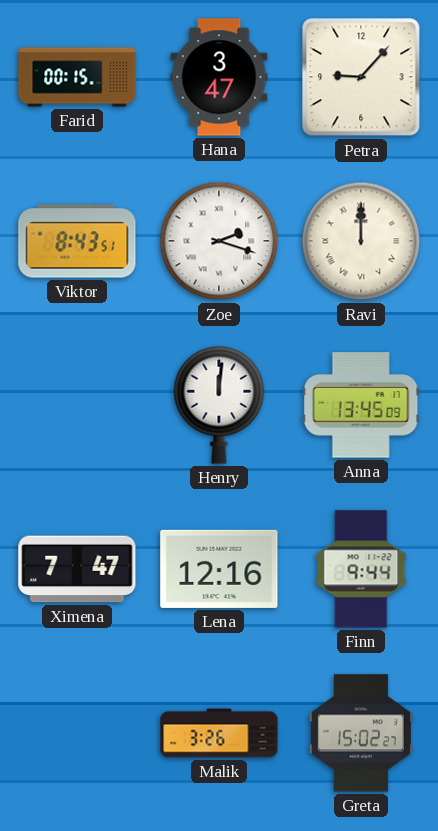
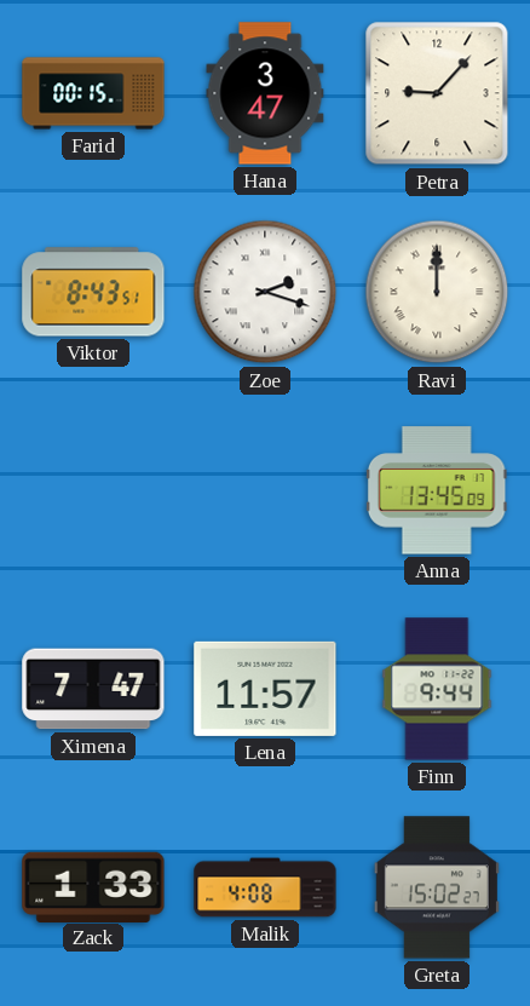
Henry: 12:01 -> none
Lena: 12:16 -> 11:57
Zack: none -> 1:33
Malik: 3:26 -> 4:08
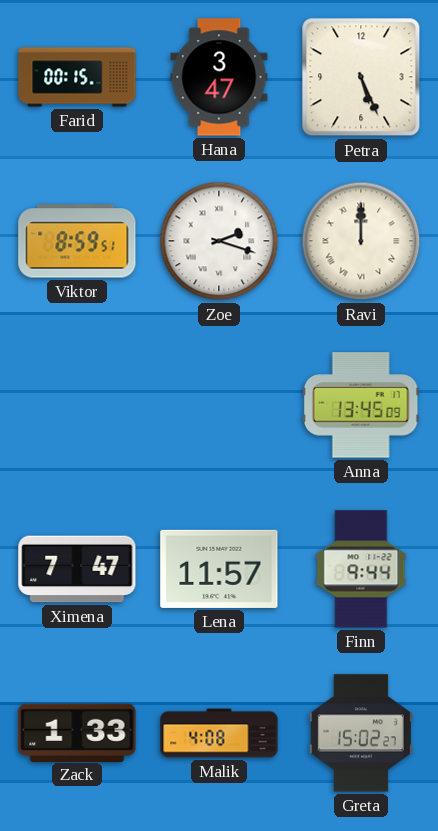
Petra: 9:07 -> 5:26
Viktor: 8:43 -> 8:59
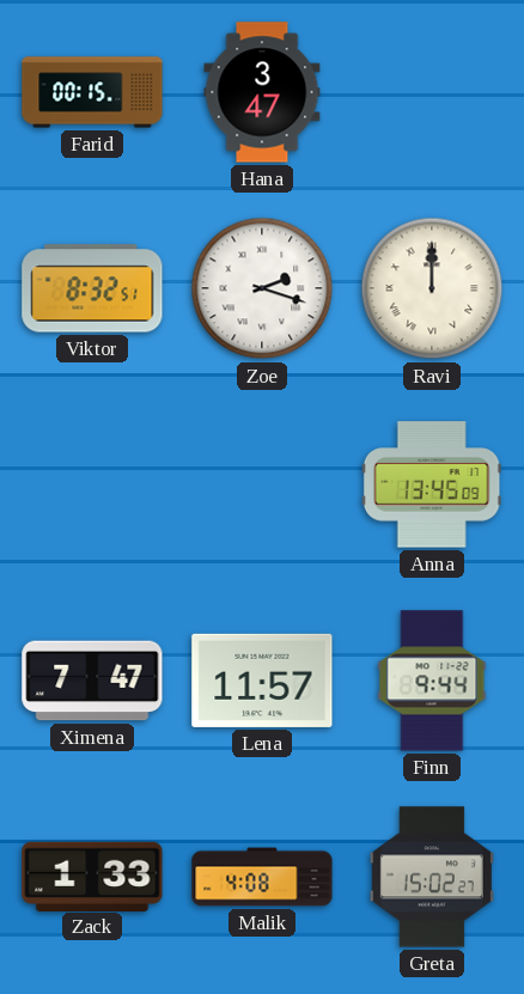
Petra: 5:26 -> none
Viktor: 8:59 -> 8:32
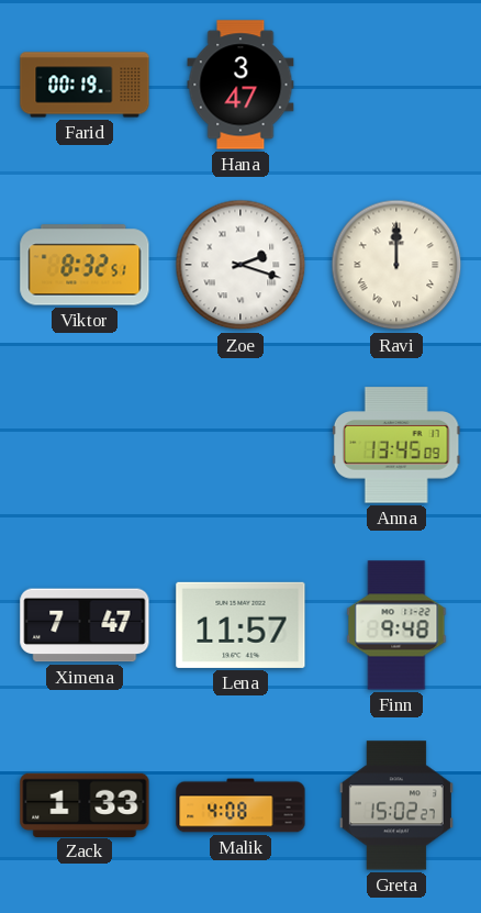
Farid: 00:15 -> 00:19
Finn: 9:44 -> 9:48
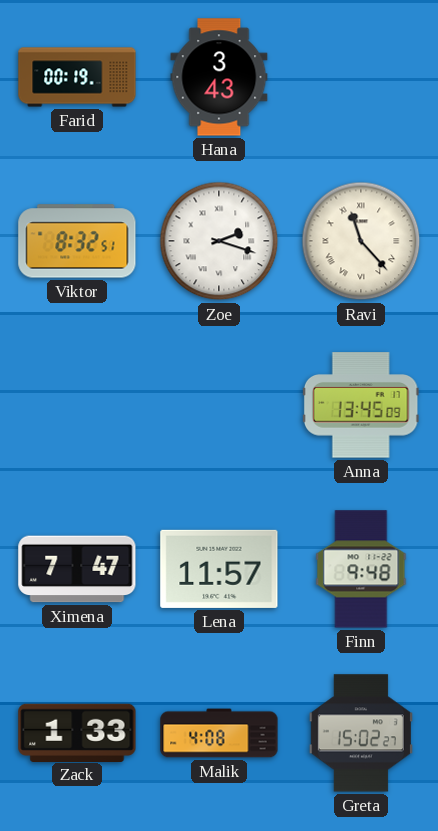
Hana: 3:47 -> 3:43
Ravi: 12:00 -> 11:23
